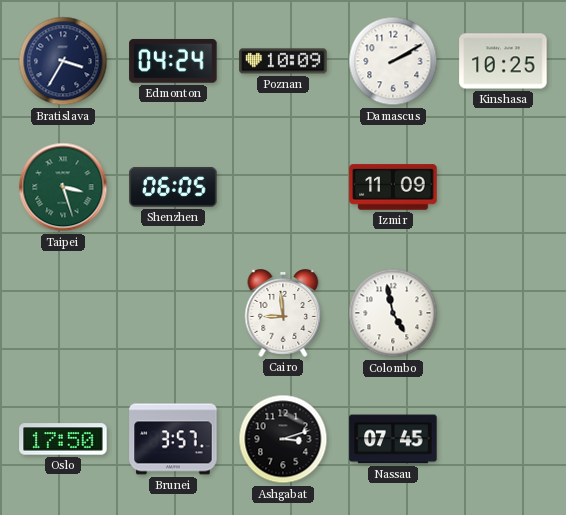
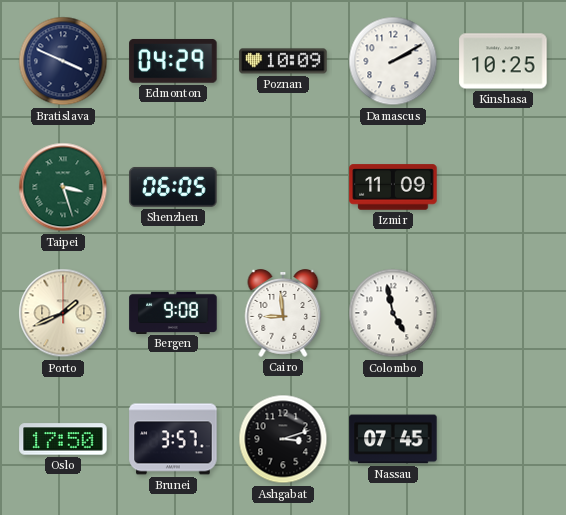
Bratislava: 3:35 -> 3:49
Edmonton: 04:24 -> 04:29
Porto: none -> 1:41
Bergen: none -> 9:08
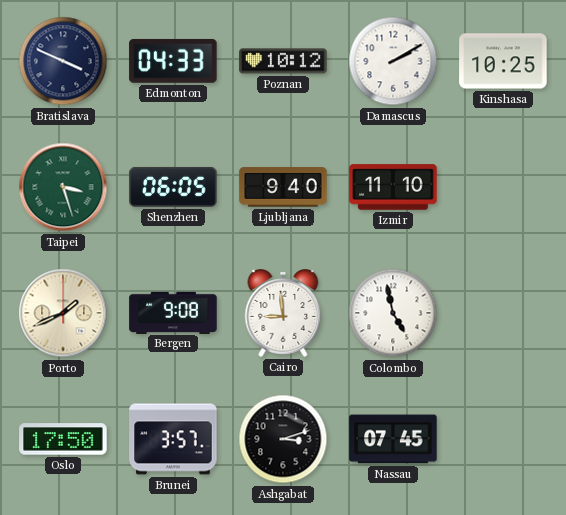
Edmonton: 04:29 -> 04:33
Poznan: 10:09 -> 10:12
Ljubljana: none -> 9:40
Izmir: 11:09 -> 11:10
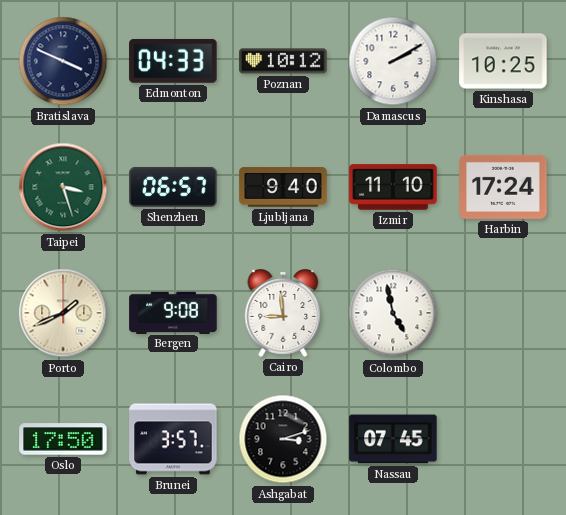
Shenzhen: 06:05 -> 06:57
Harbin: none -> 17:24
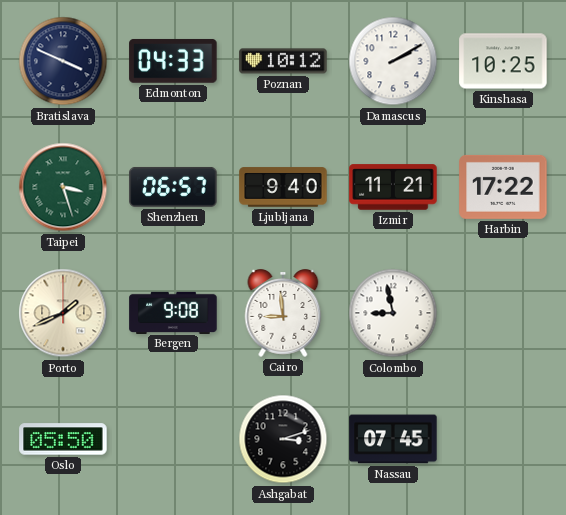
Izmir: 11:10 -> 11:21
Harbin: 17:24 -> 17:22
Colombo: 4:58 -> 8:58
Oslo: 17:50 -> 05:50
Brunei: 3:57 -> none
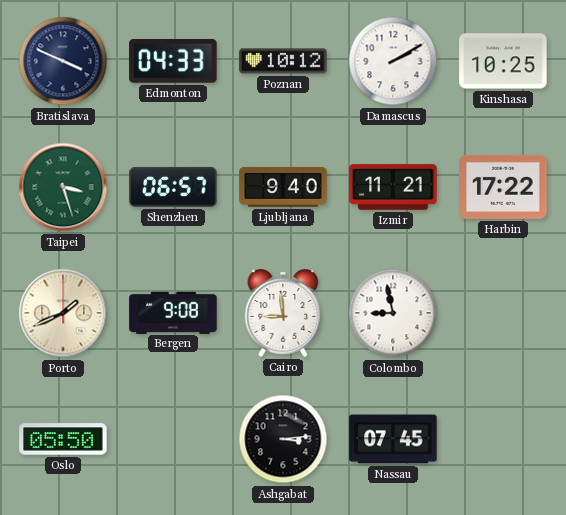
Ashgabat: 3:12 -> 3:14
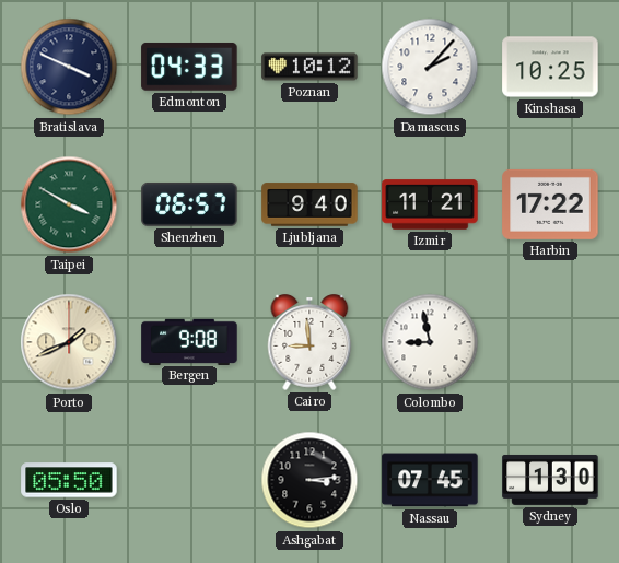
Damascus: 2:10 -> 2:07
Taipei: 3:27 -> 3:50
Sydney: none -> 1:30
